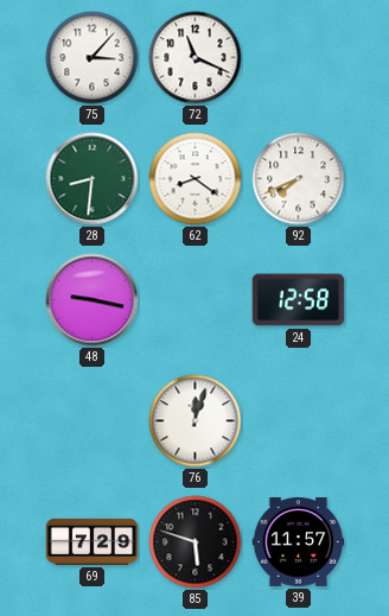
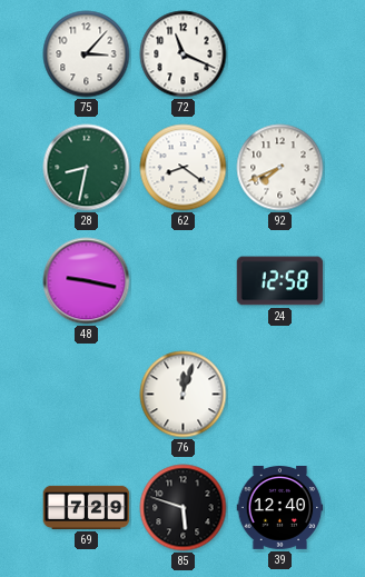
28: 8:31 -> 8:32
39: 11:57 -> 12:40
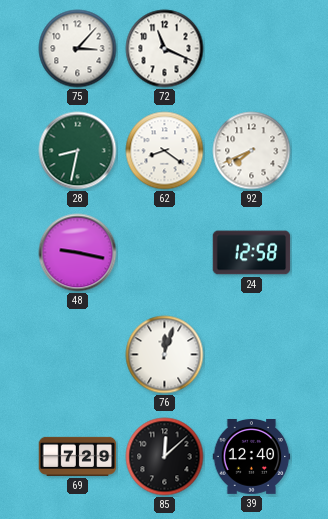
85: 5:48 -> 12:08
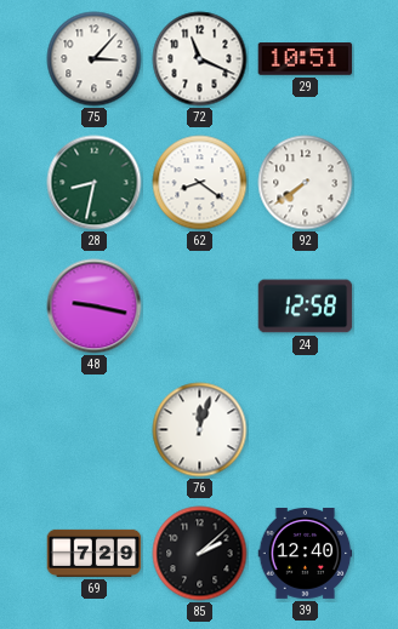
29: none -> 10:51
92: 7:41 -> 7:39
85: 12:08 -> 2:08
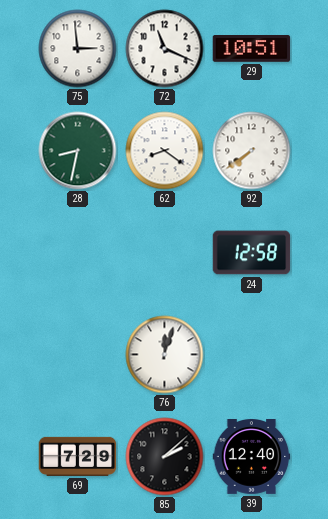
75: 3:07 -> 2:59
48: 9:17 -> none
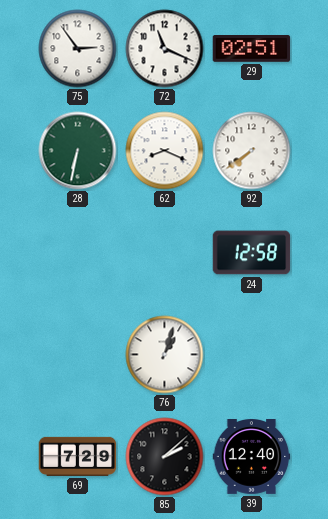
75: 2:59 -> 2:54
29: 10:51 -> 02:51
28: 8:32 -> 6:32
62: 8:21 -> 8:19
76: 12:03 -> 1:03
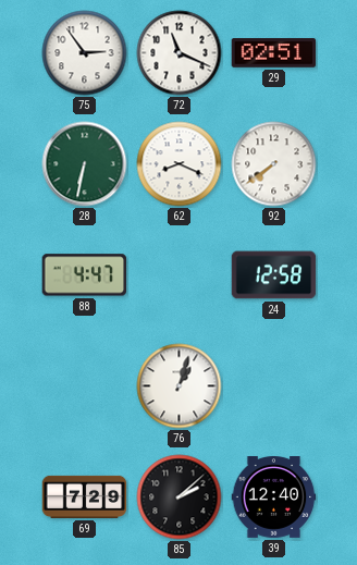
88: none -> 4:47
